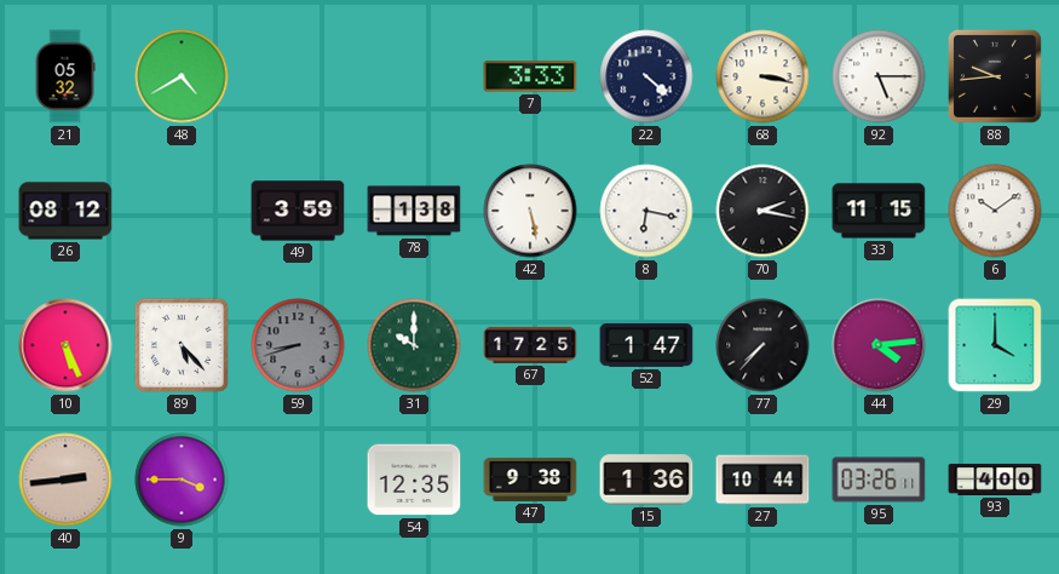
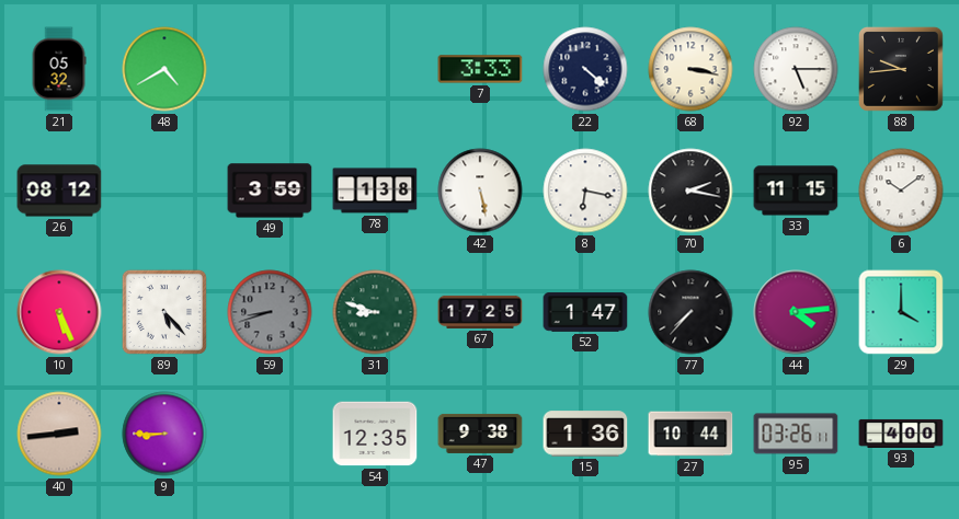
31: 10:00 -> 8:48
9: 3:45 -> 8:45
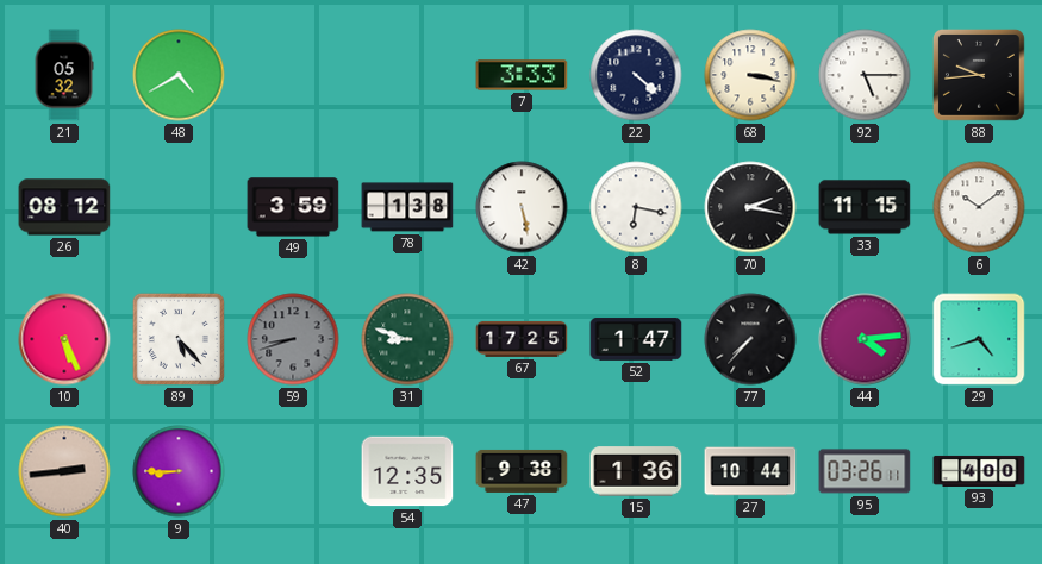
29: 4:00 -> 4:42
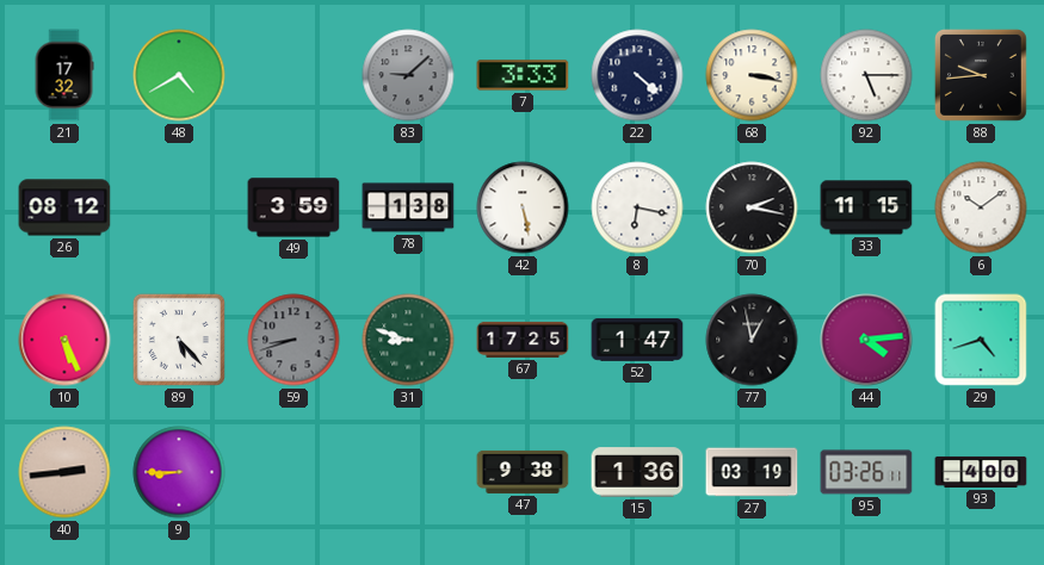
21: 05:32 -> 17:32
83: none -> 9:08
77: 7:37 -> 12:58
54: 12:35 -> none
27: 10:44 -> 03:19
